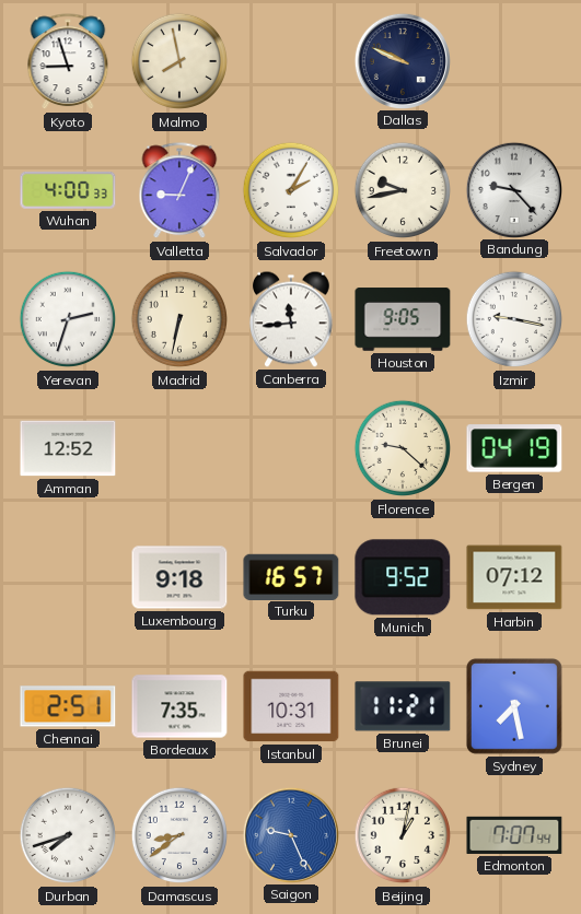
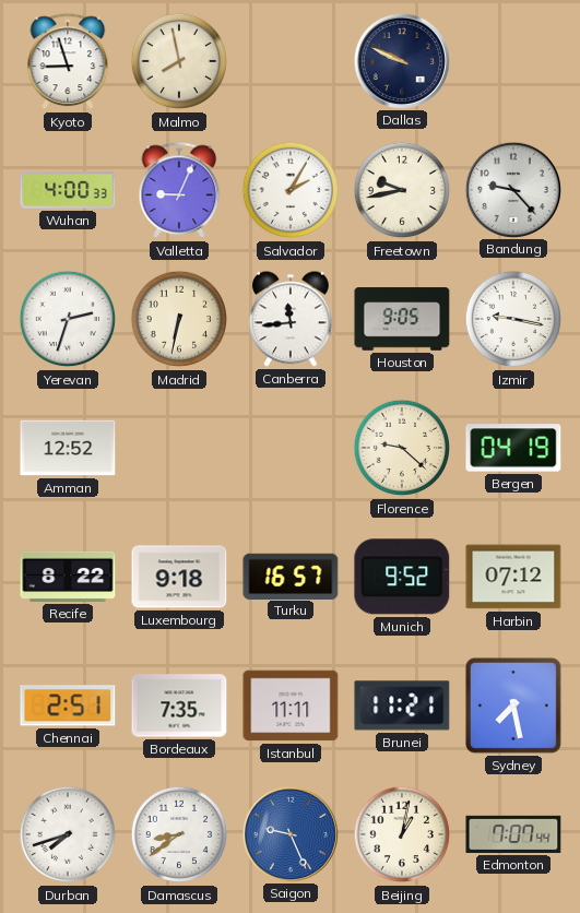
Recife: none -> 8:22
Istanbul: 10:31 -> 11:11
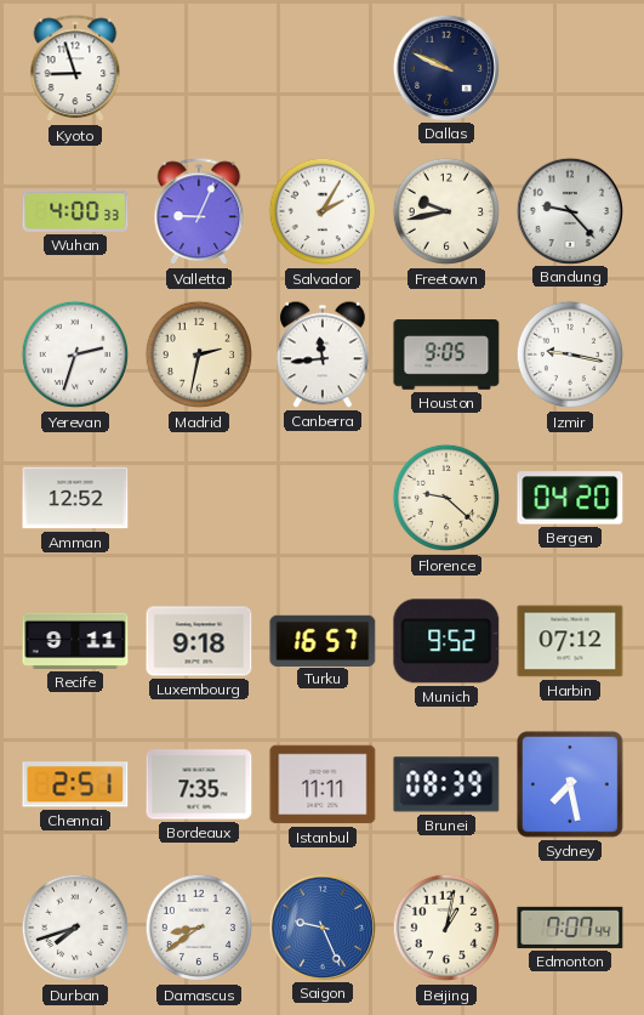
Malmo: 7:58 -> none
Madrid: 6:32 -> 2:32
Bergen: 04:19 -> 04:20
Recife: 8:22 -> 9:11
Brunei: 11:21 -> 08:39
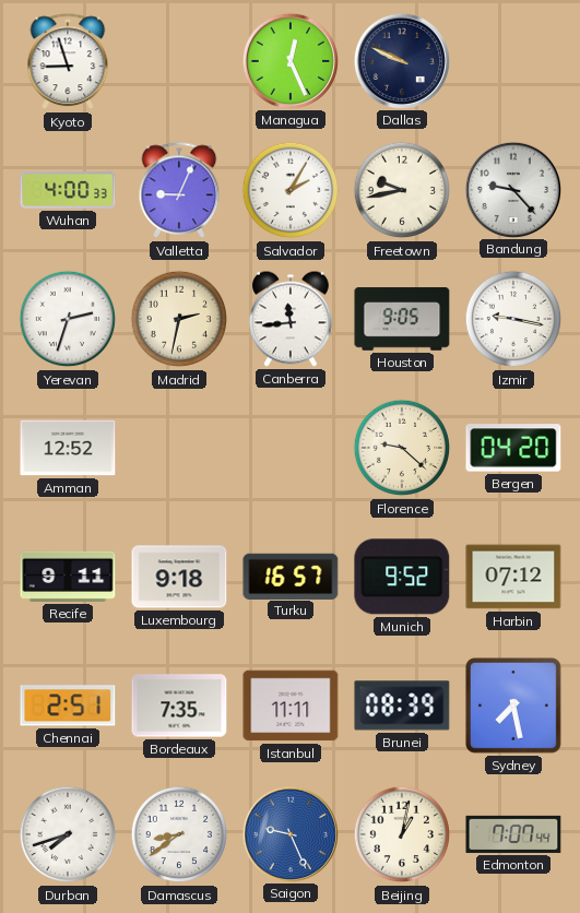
Managua: none -> 12:26
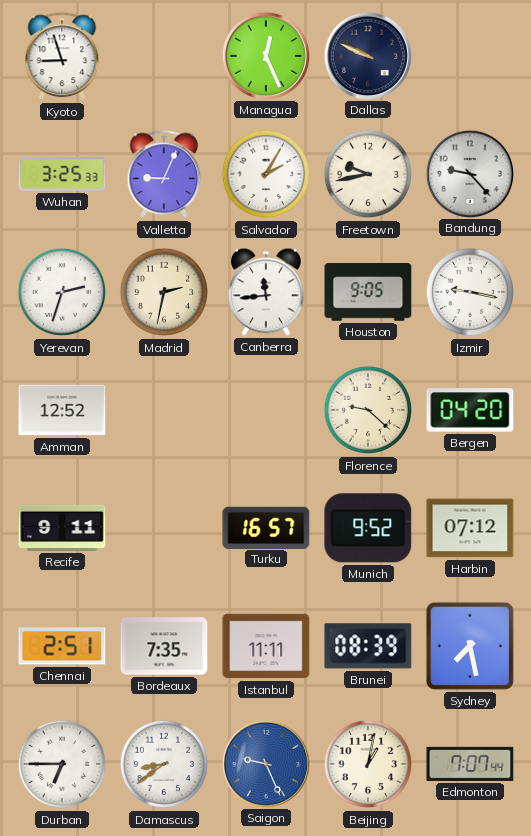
Wuhan: 4:00 -> 3:25
Luxembourg: 9:18 -> none
Durban: 7:42 -> 6:45
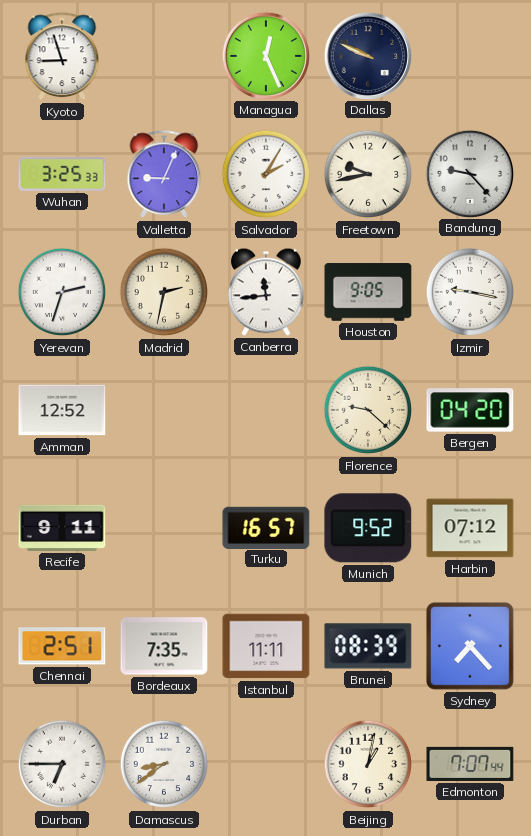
Sydney: 7:28 -> 7:23
Saigon: 9:26 -> none
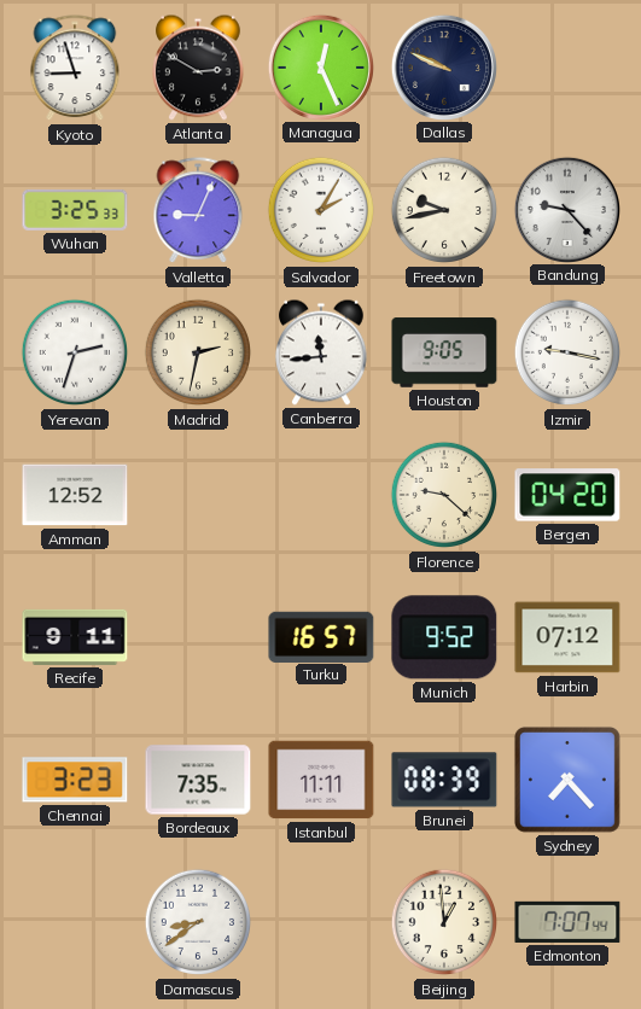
Atlanta: none -> 2:50
Chennai: 2:51 -> 3:23
Durban: 6:45 -> none
Beijing: 1:02 -> 12:59
